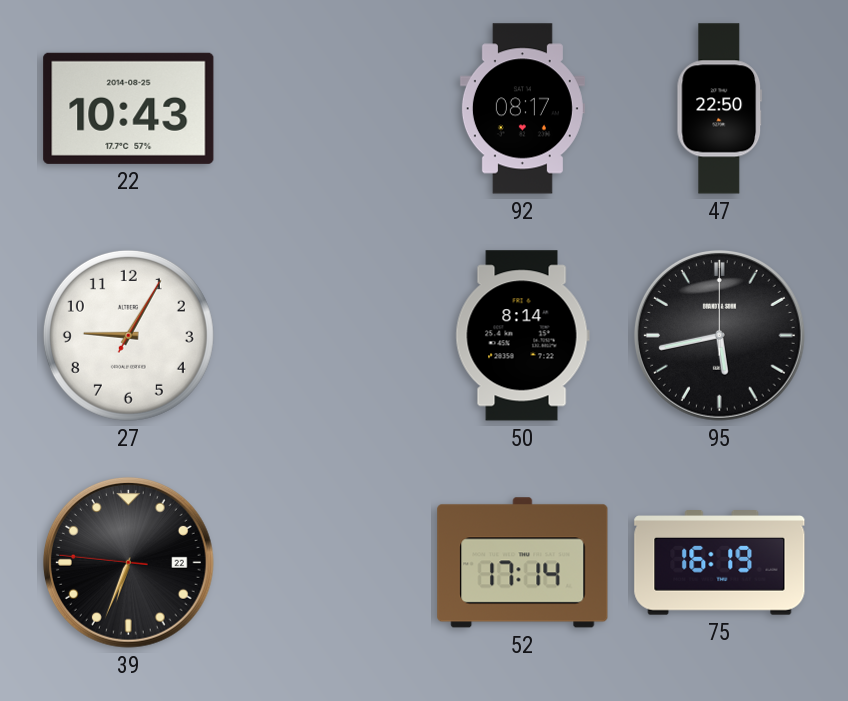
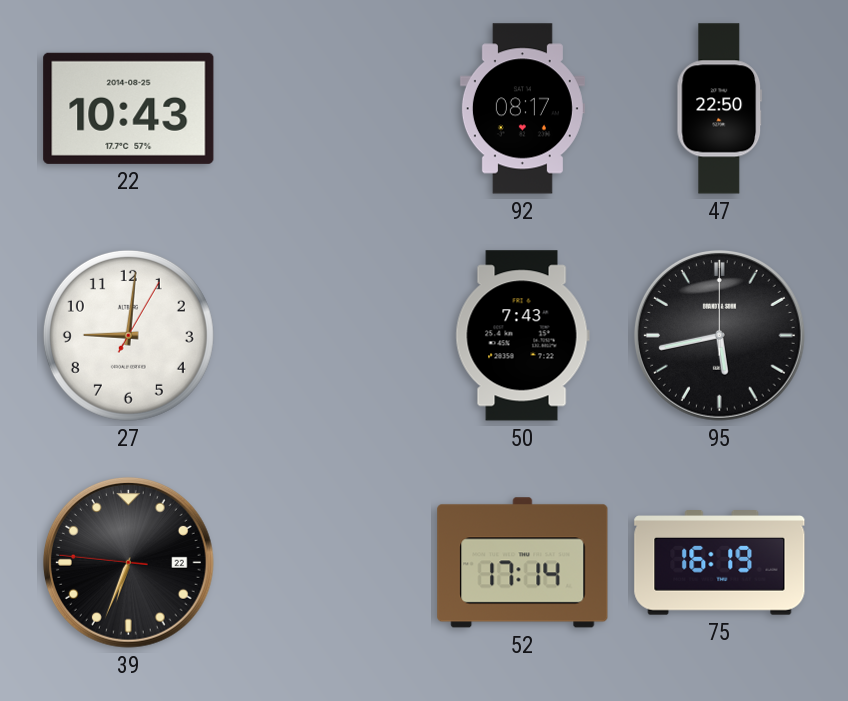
27: 9:05 -> 9:01
50: 8:14 -> 7:43
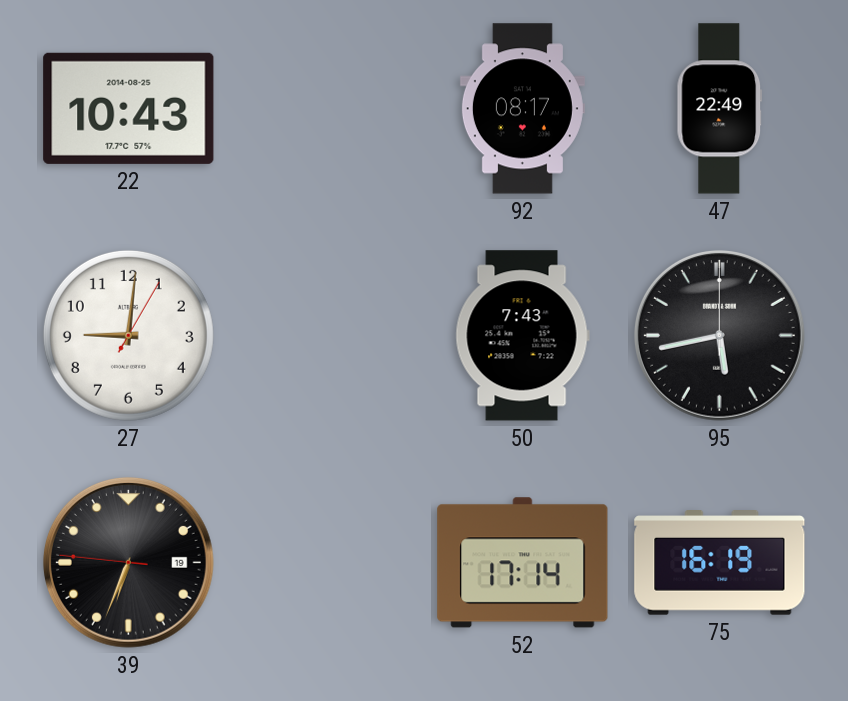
47: 22:50 -> 22:49
39 date: 22 -> 19
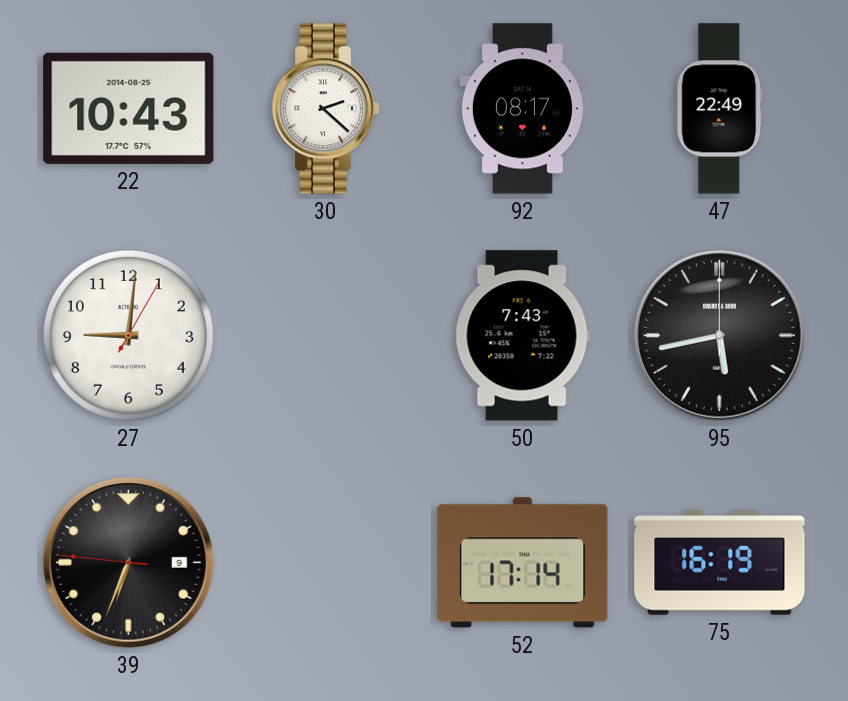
30: none -> 2:22
39 date: 19 -> 9
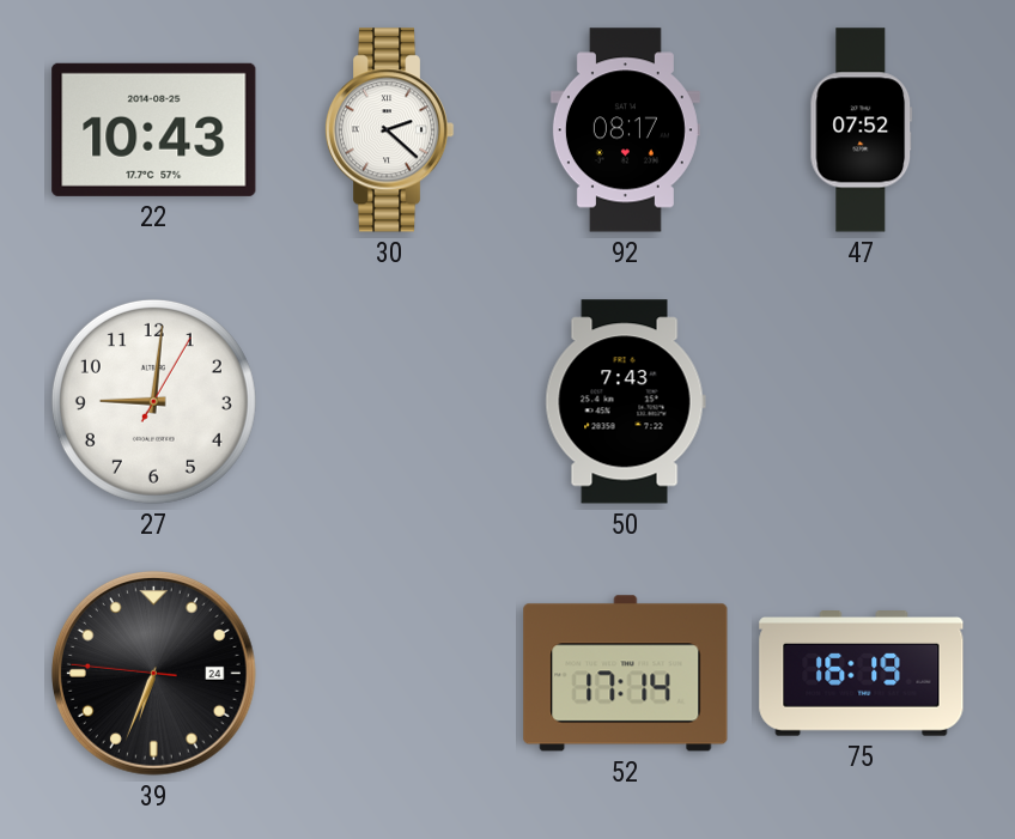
47: 22:49 -> 07:52
95: 5:43 -> none
39 date: 9 -> 24
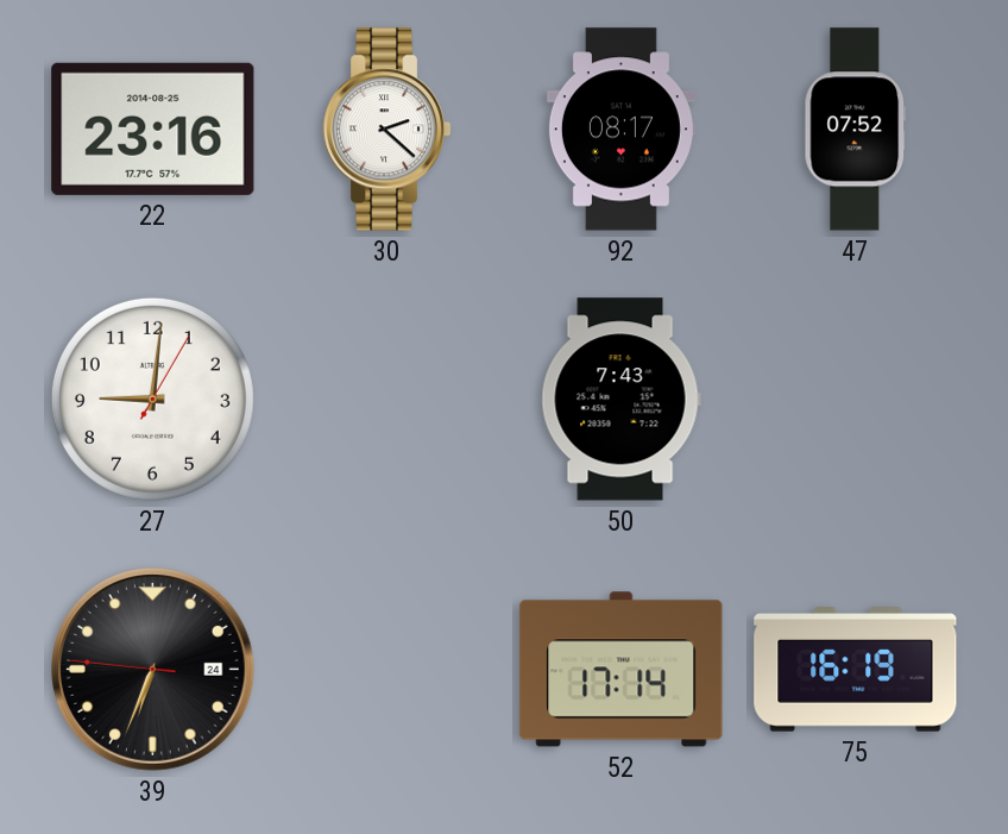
22: 10:43 -> 23:16
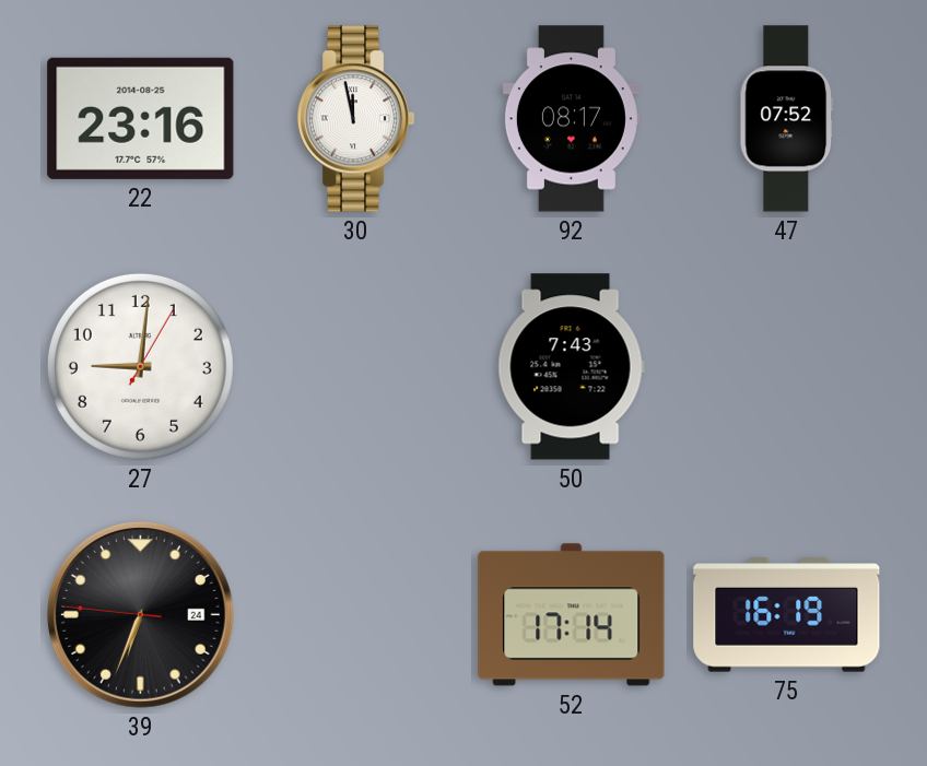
30: 2:22 -> 11:58
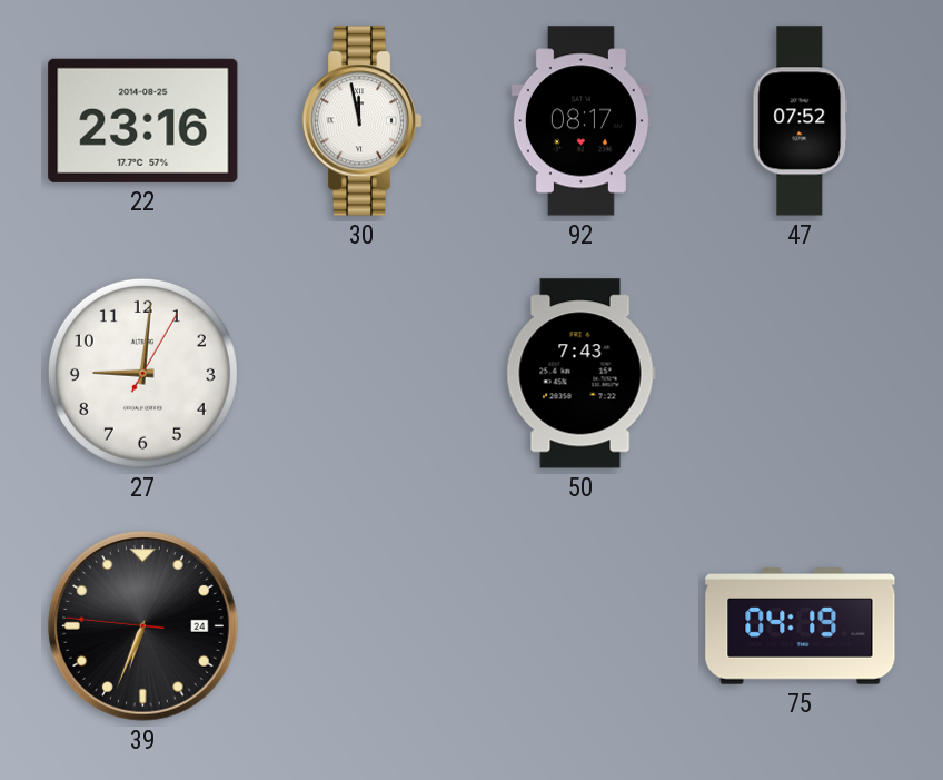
52: 17:14 -> none
75: 16:19 -> 04:19
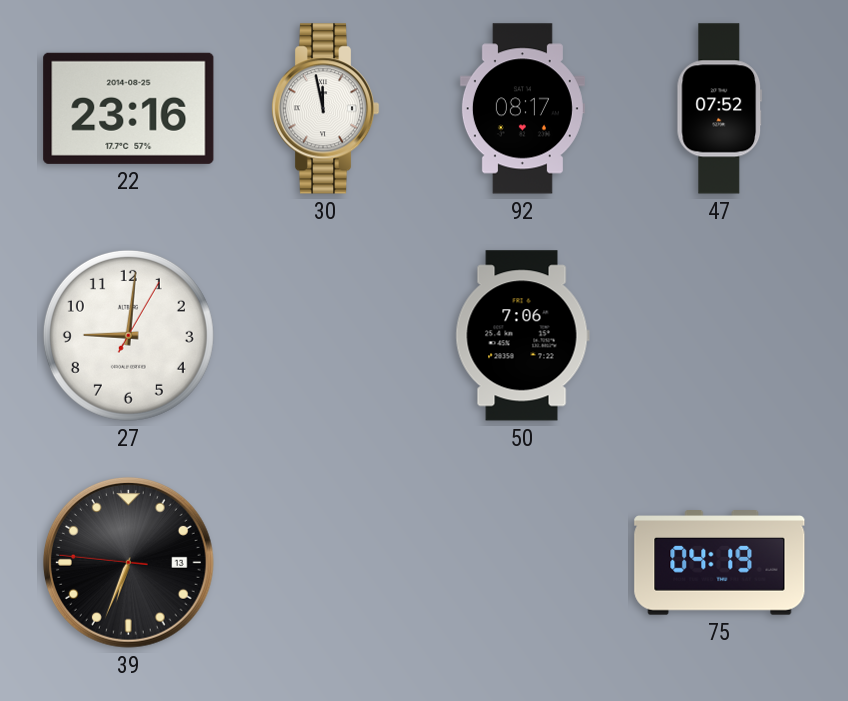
50: 7:43 -> 7:06
39 date: 24 -> 13
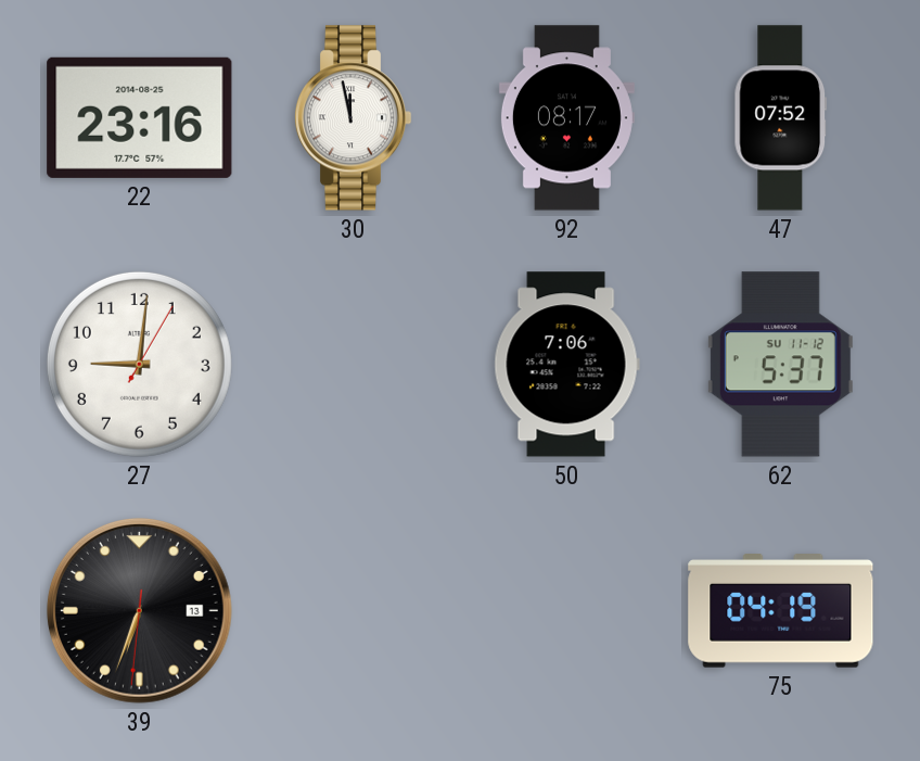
62: none -> 5:37
39: 6:33:46 -> 6:33:31
